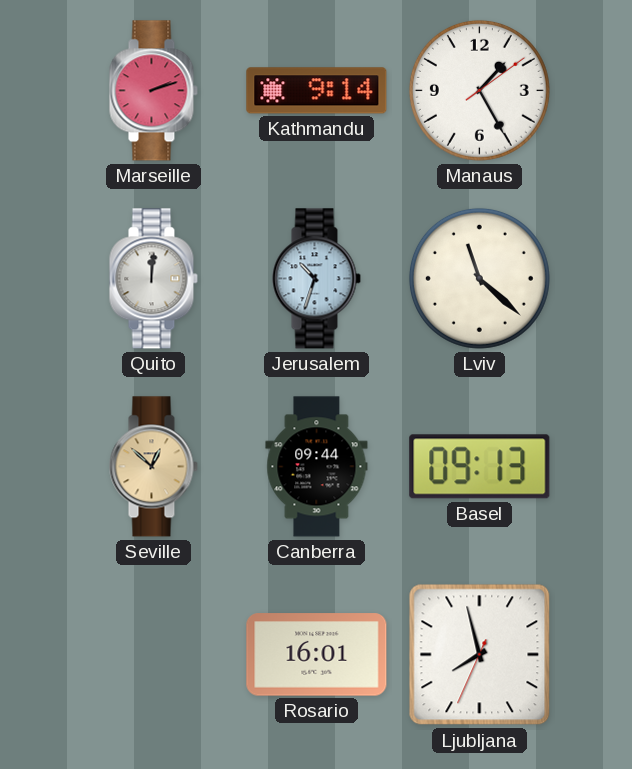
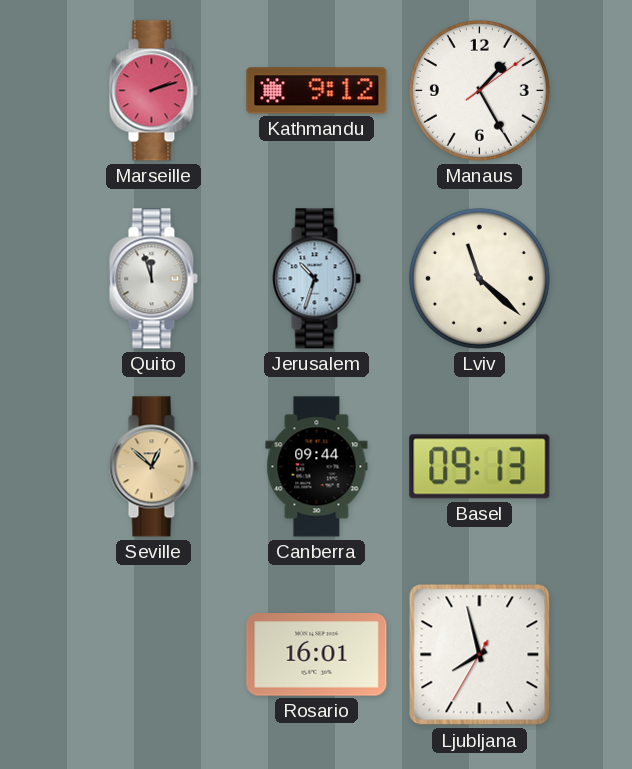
Kathmandu: 9:14 -> 9:12
Quito: 12:01 -> 11:57
Ljubljana: 7:57:34 -> 7:57:35
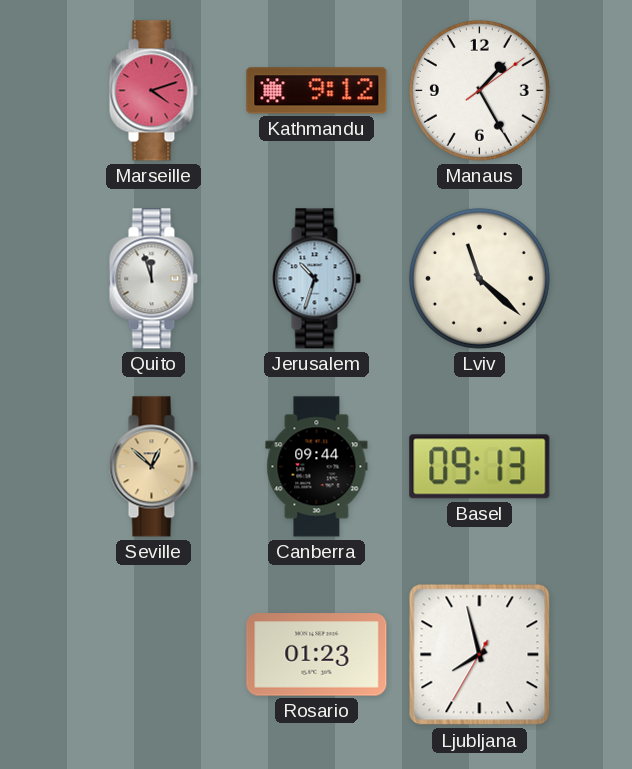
Marseille: 2:12 -> 4:12
Rosario: 16:01 -> 01:23
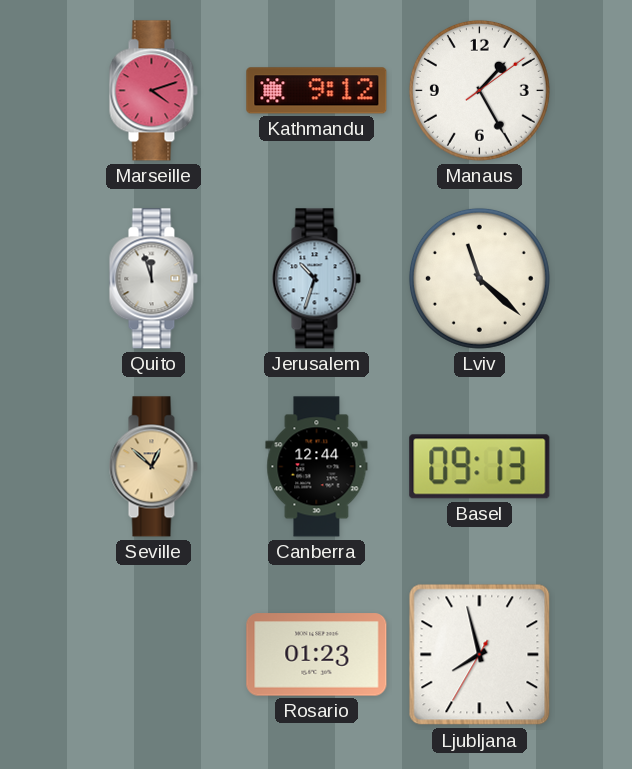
Canberra: 09:44 -> 12:44
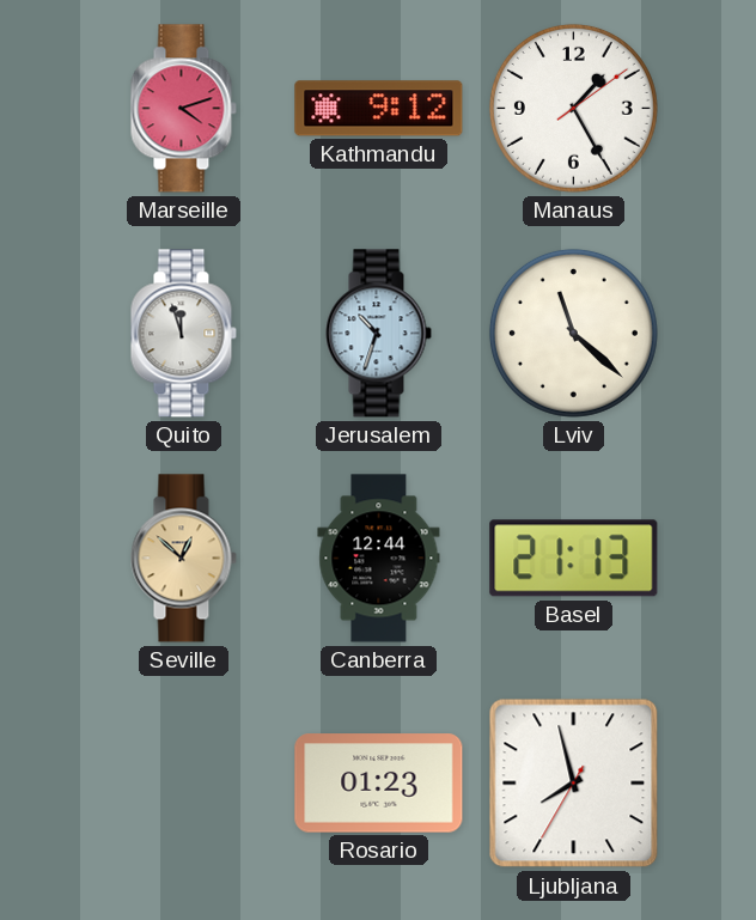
Basel: 09:13 -> 21:13
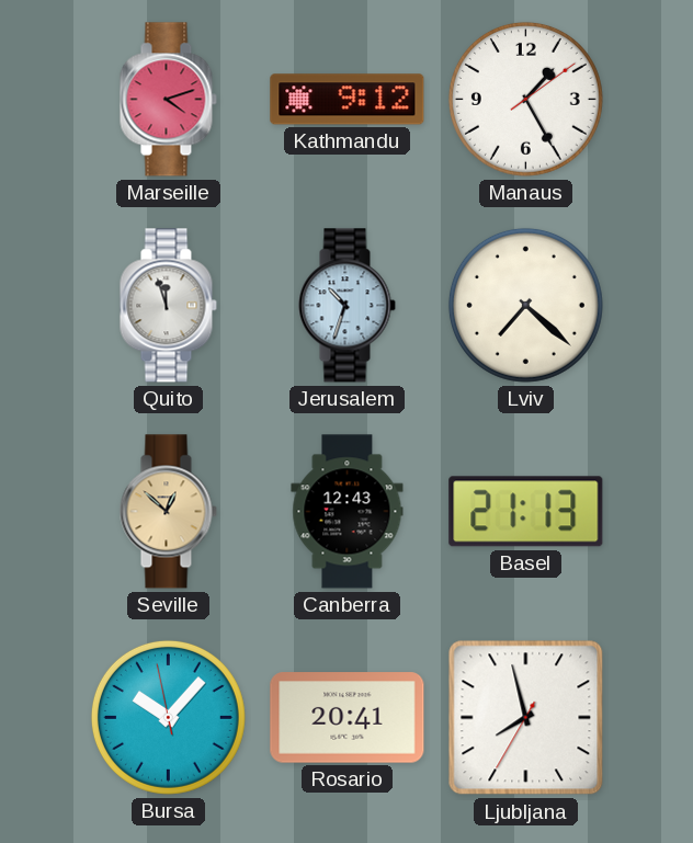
Lviv: 11:22 -> 7:22
Canberra: 12:44 -> 12:43
Bursa: none -> 10:06
Rosario: 01:23 -> 20:41
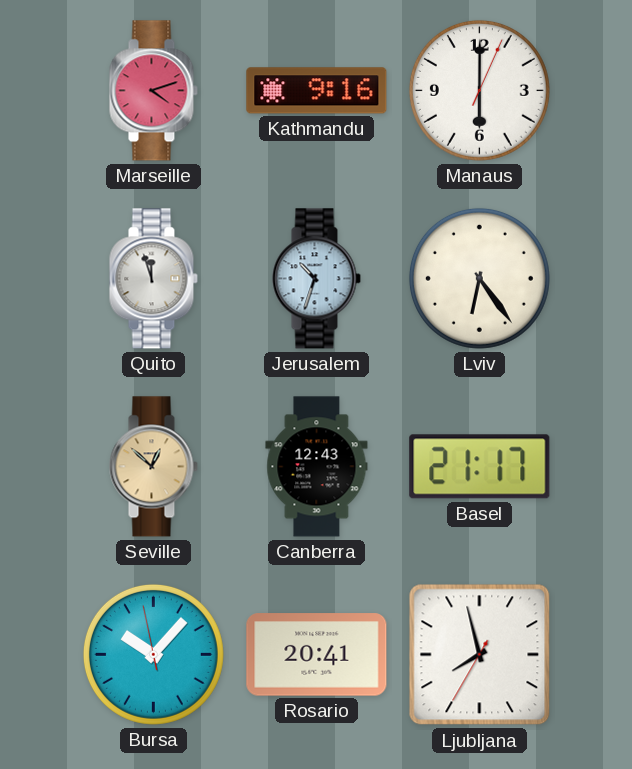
Kathmandu: 9:12 -> 9:16
Manaus: 1:25 -> 6:00
Lviv: 7:22 -> 6:24
Basel: 21:13 -> 21:17
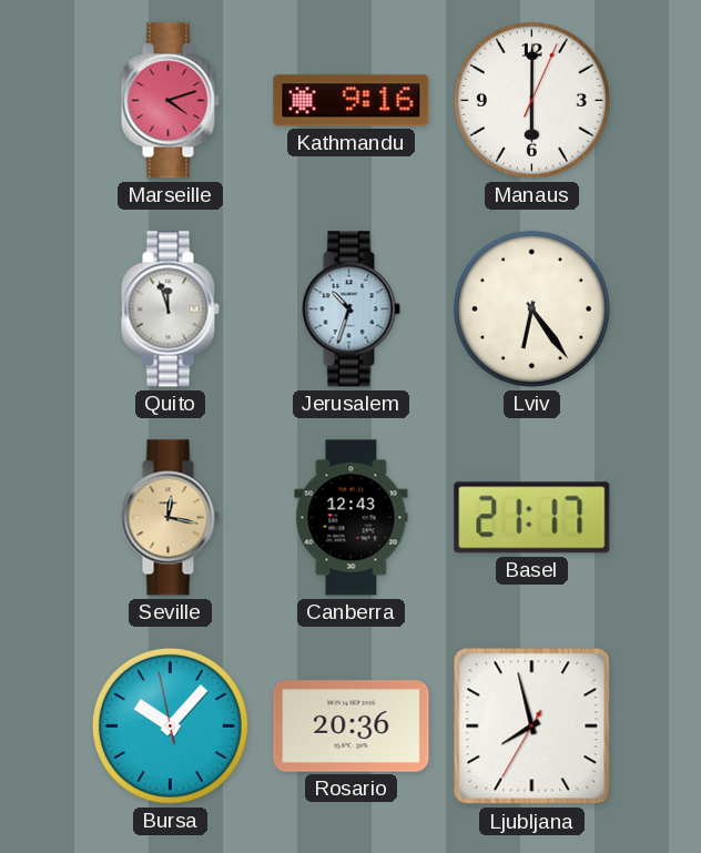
Seville: 12:52 -> 12:17
Rosario: 20:41 -> 20:36
